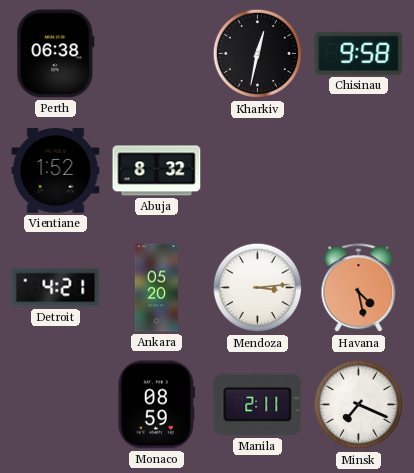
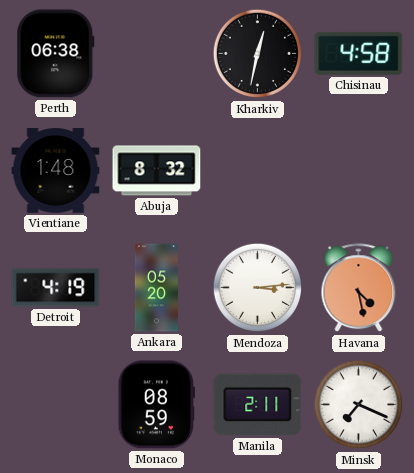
Chisinau: 9:58 -> 4:58
Vientiane: 1:52 -> 1:48
Detroit: 4:21 -> 4:19
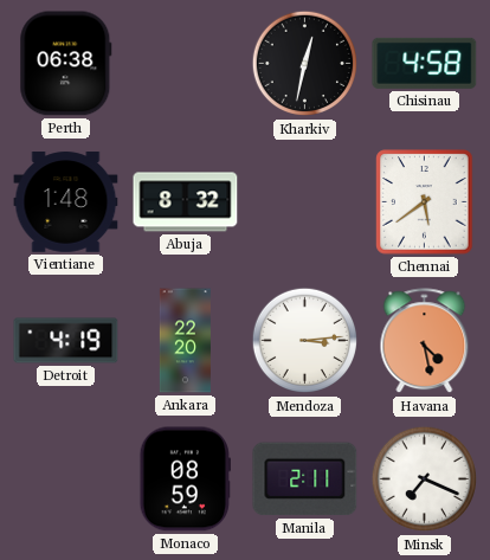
Chennai: none -> 5:39
Ankara: 05:20 -> 22:20
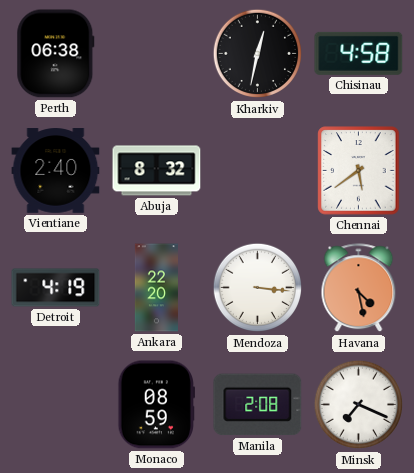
Vientiane: 1:48 -> 2:40
Mendoza: 3:14 -> 3:16
Manila: 2:11 -> 2:08
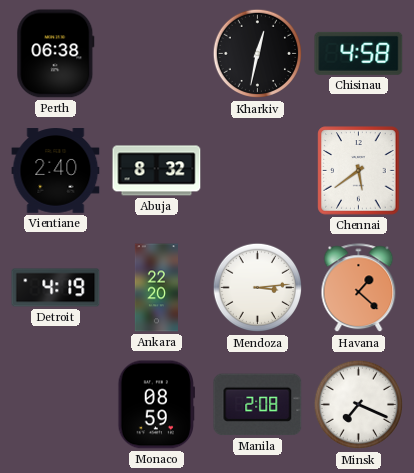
Mendoza: 3:16 -> 3:14
Havana: 4:28 -> 1:22
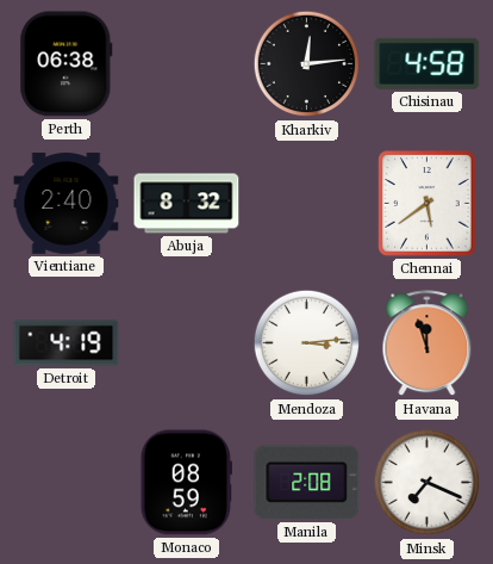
Kharkiv: 12:32 -> 12:14
Ankara: 22:20 -> none
Havana: 1:22 -> 11:57
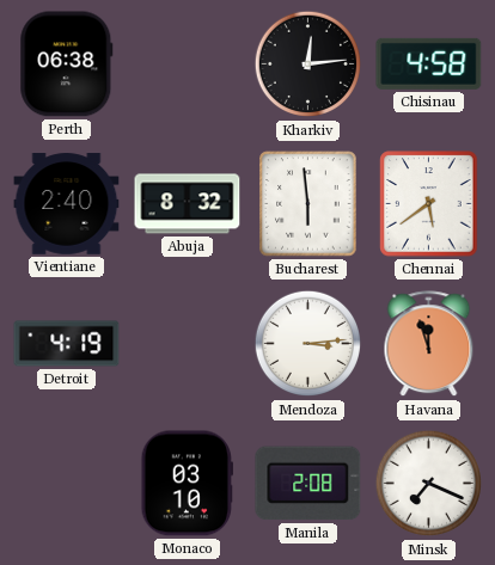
Bucharest: none -> 5:59
Monaco: 08:59 -> 03:10
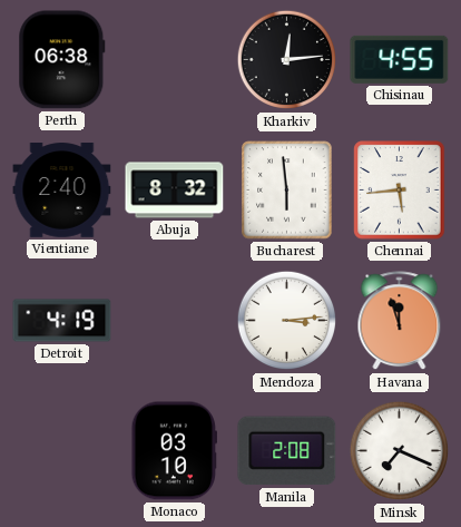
Chisinau: 4:58 -> 4:55
Chennai: 5:39 -> 5:44
